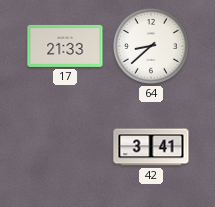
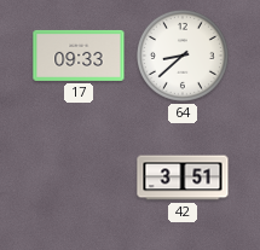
17: 21:33 -> 09:33
42: 3:41 -> 3:51
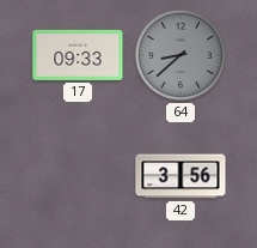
64 dial: white -> grey
42: 3:51 -> 3:56
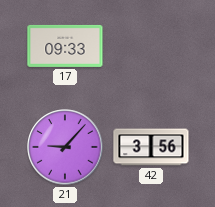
64: 8:38 -> none
21: none -> 9:07
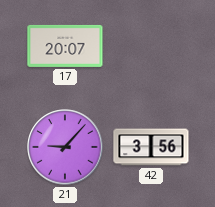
17: 09:33 -> 20:07
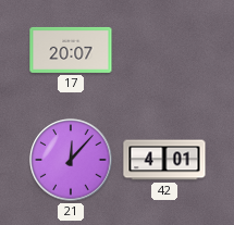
21: 9:07 -> 12:07
42: 3:56 -> 4:01
